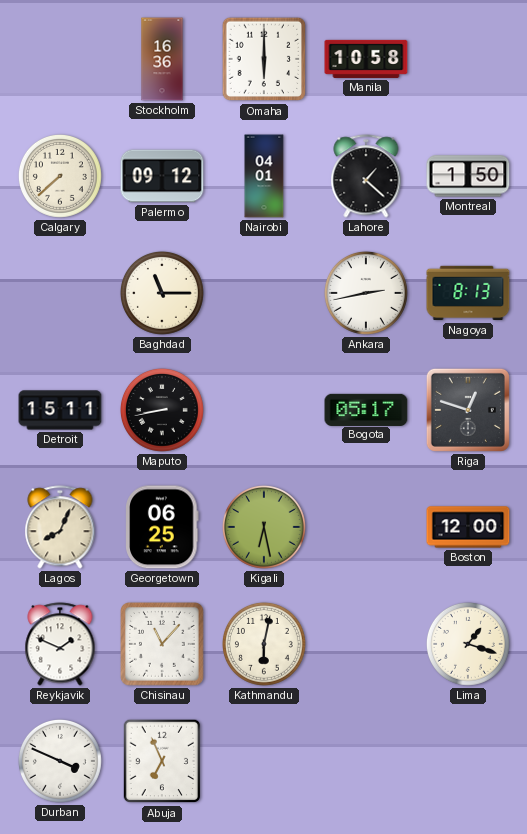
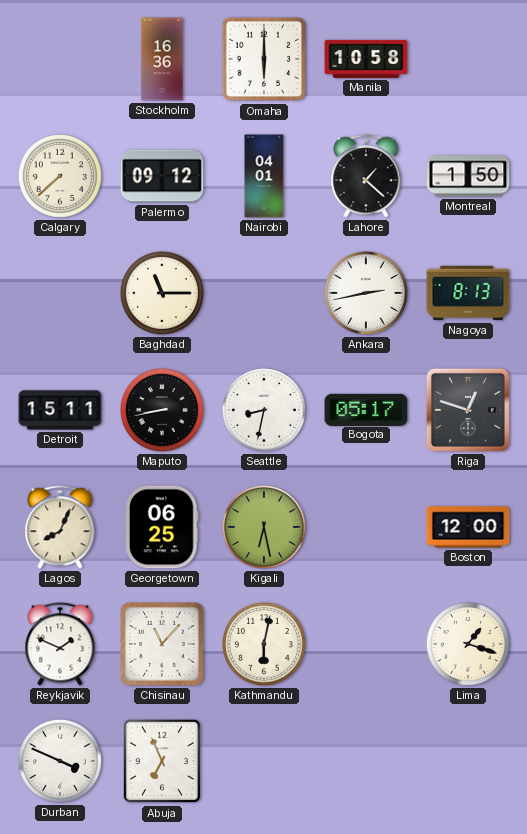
Seattle: none -> 8:32
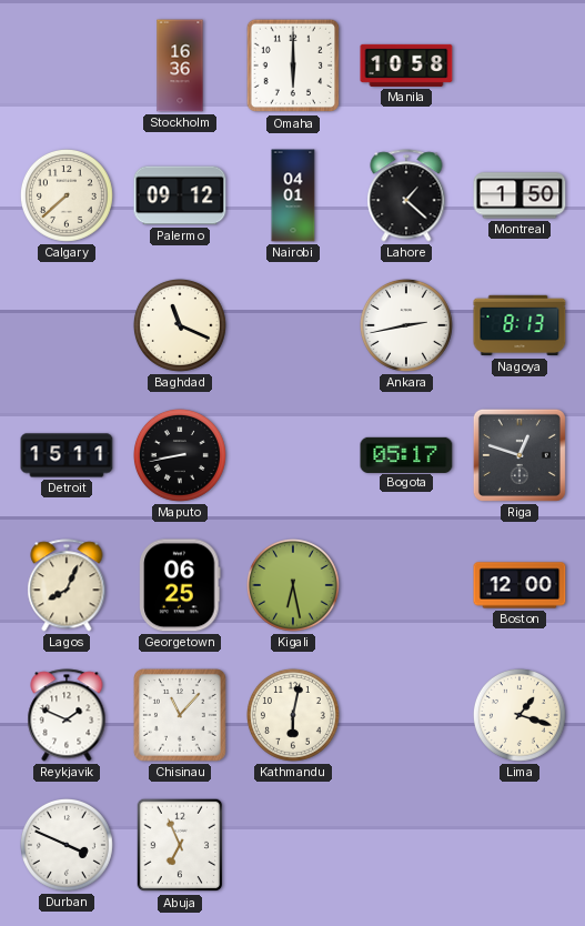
Baghdad: 11:15 -> 11:19
Seattle: 8:32 -> none
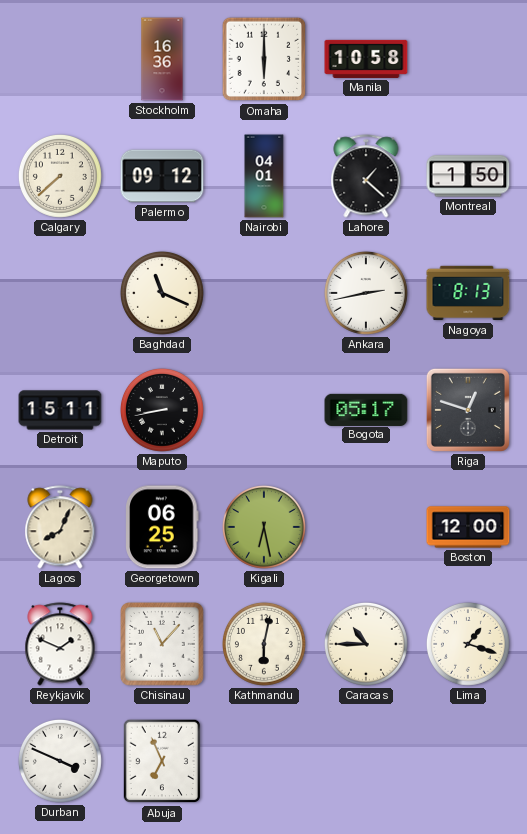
Caracas: none -> 10:45
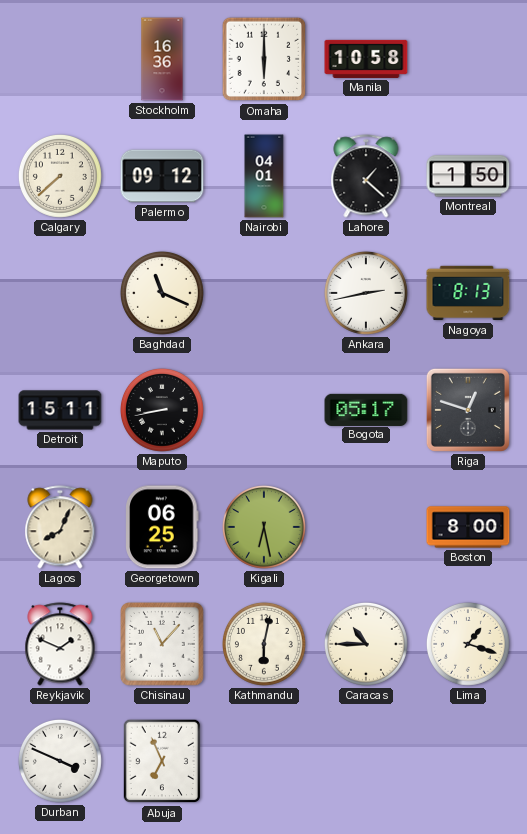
Boston: 12:00 -> 8:00
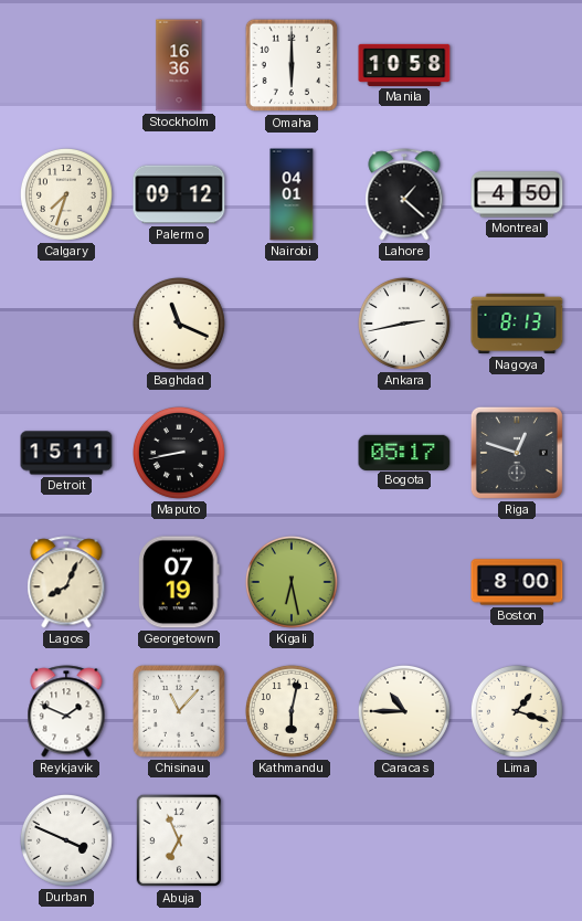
Calgary: 7:38 -> 7:33
Montreal: 1:50 -> 4:50
Georgetown: 06:25 -> 07:19
